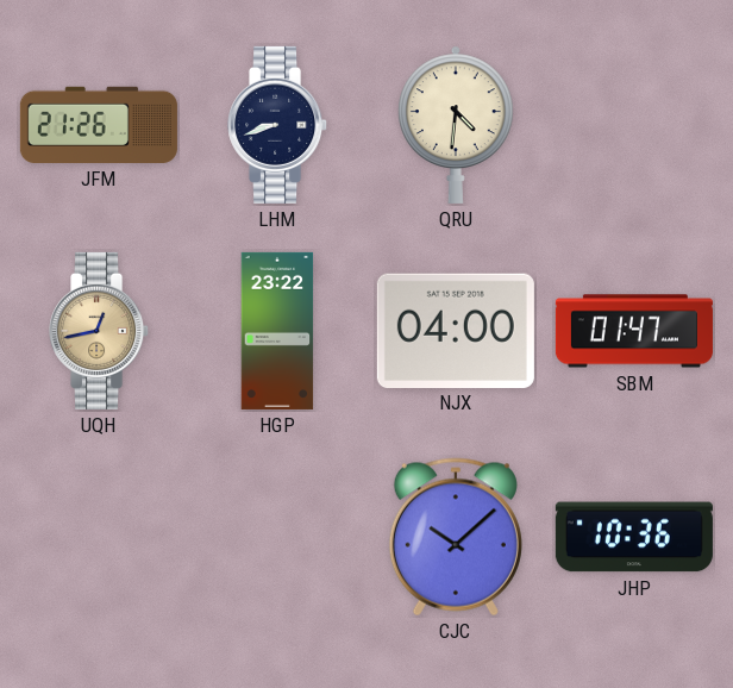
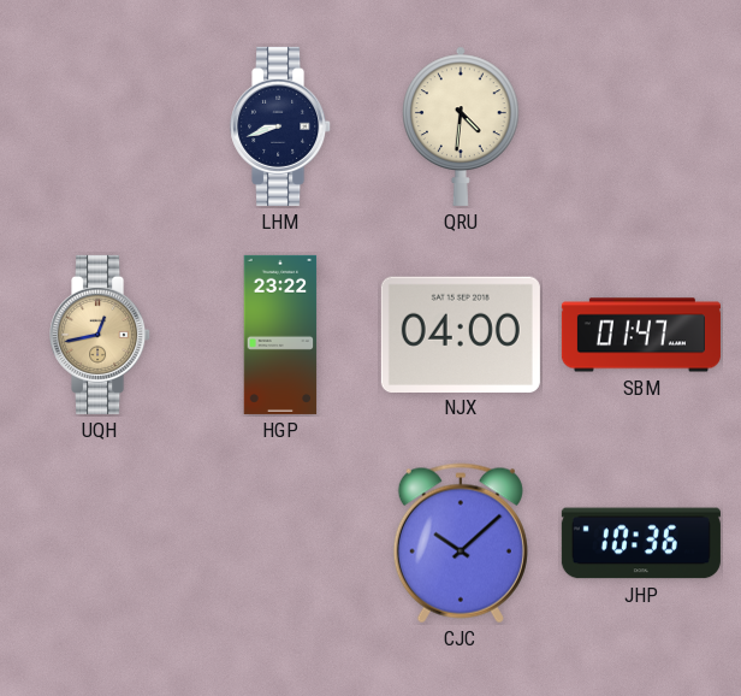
JFM: 21:26 -> none
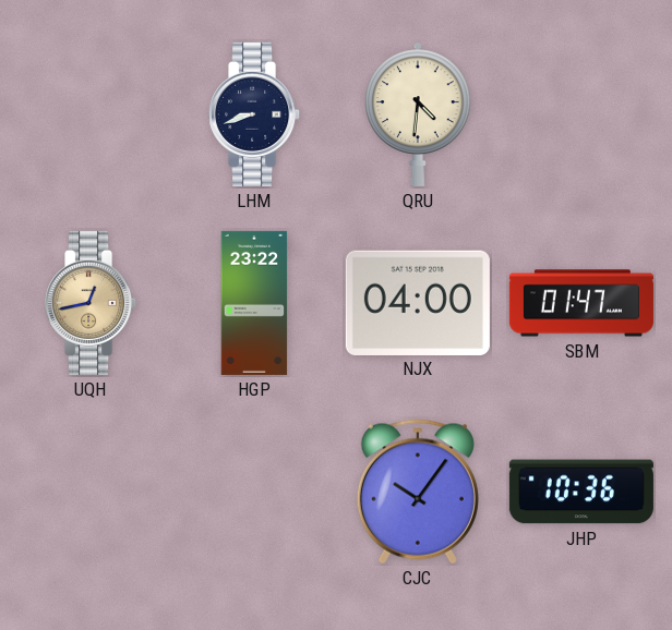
CJC: 10:08 -> 10:06
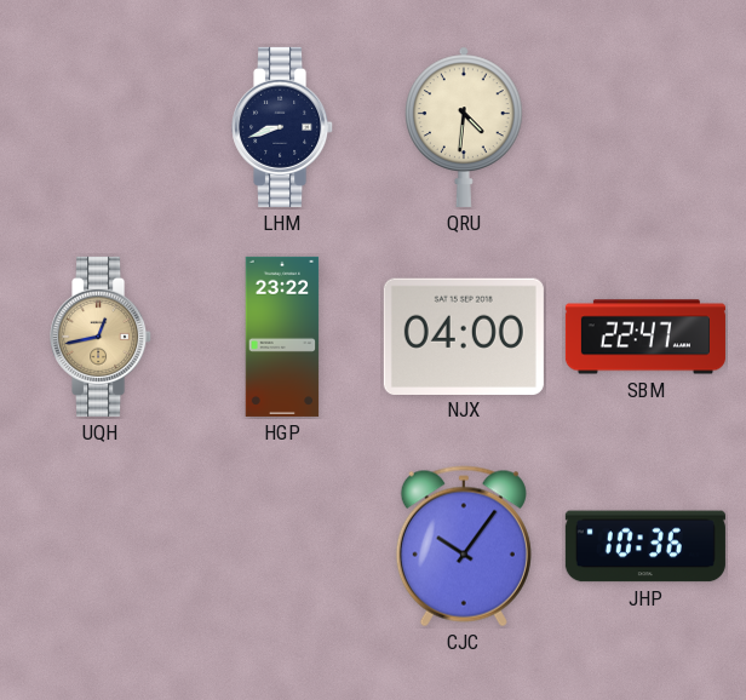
SBM: 01:47 -> 22:47
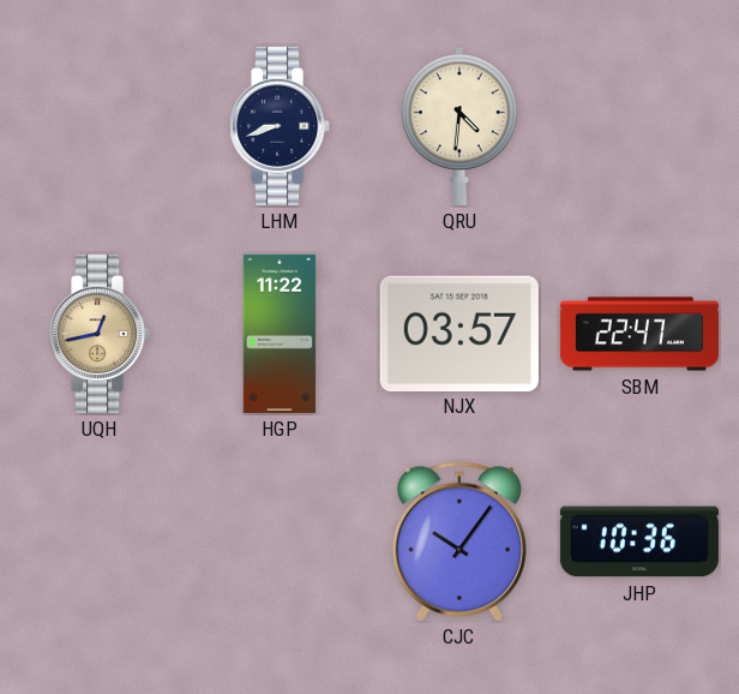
HGP: 23:22 -> 11:22
NJX: 04:00 -> 03:57
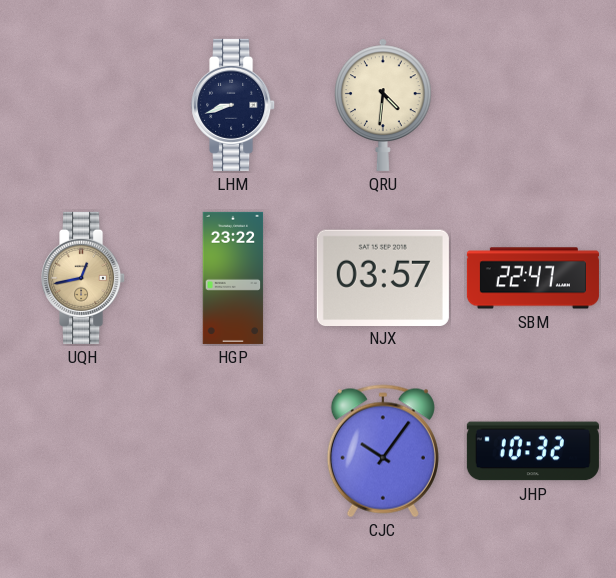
HGP: 11:22 -> 23:22
JHP: 10:36 -> 10:32
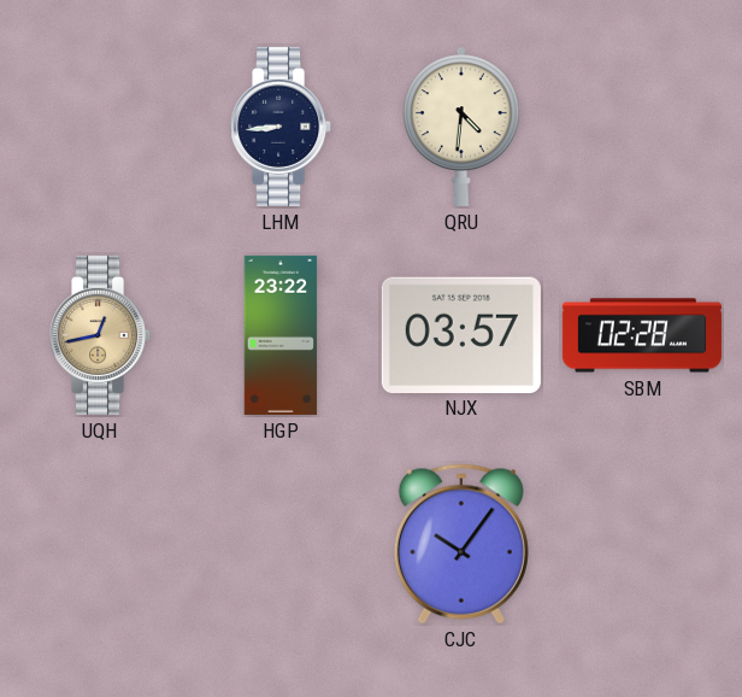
LHM: 8:42 -> 8:44
SBM: 22:47 -> 02:28
JHP: 10:32 -> none
